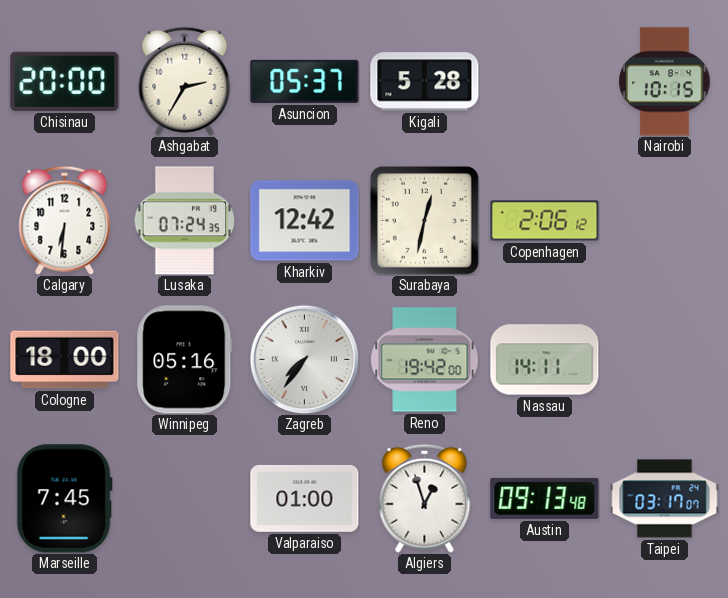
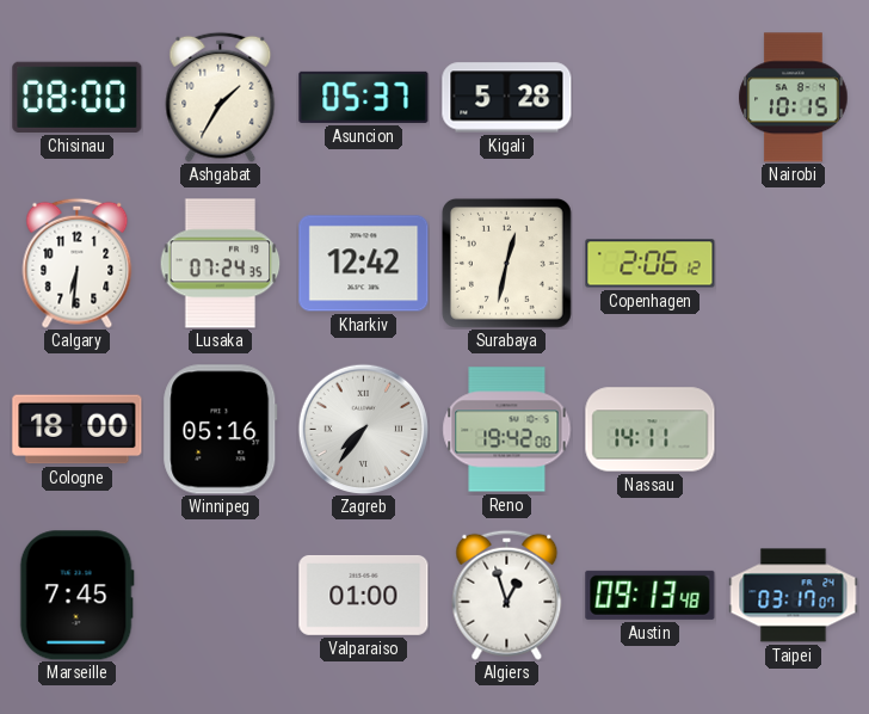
Chisinau: 20:00 -> 08:00
Ashgabat: 2:35 -> 1:35
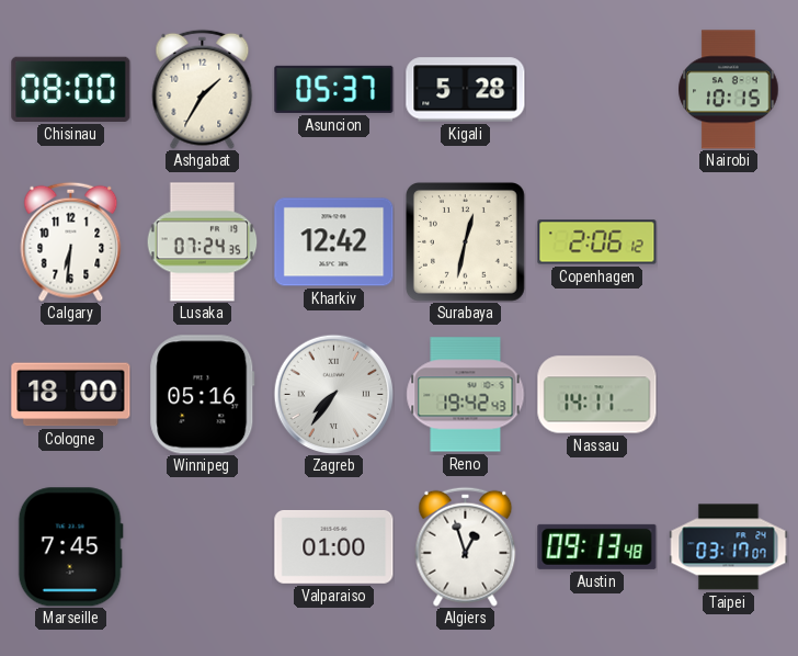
Reno: 19:42:00 -> 19:42:43
